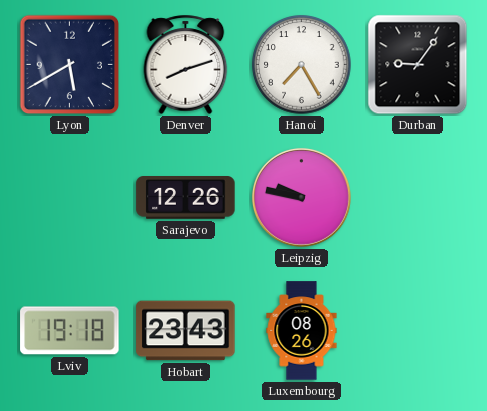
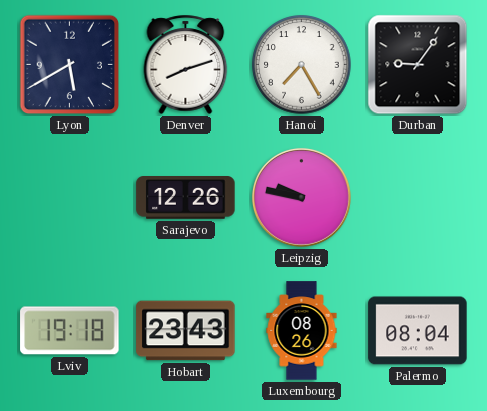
Palermo: none -> 08:04
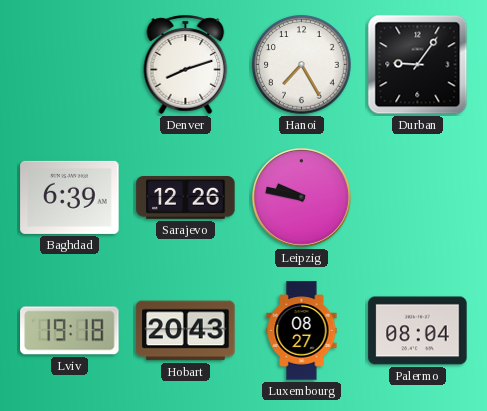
Lyon: 5:40 -> none
Baghdad: none -> 6:39
Hobart: 23:43 -> 20:43
Luxembourg: 08:26 -> 08:27
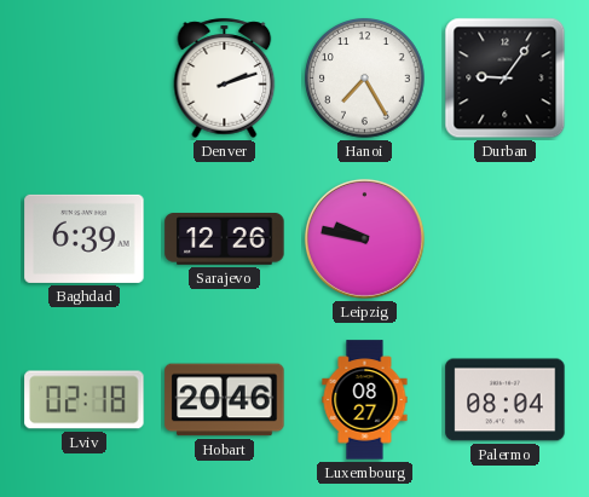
Denver: 8:12 -> 2:12
Lviv: 19:18 -> 02:18
Hobart: 20:43 -> 20:46
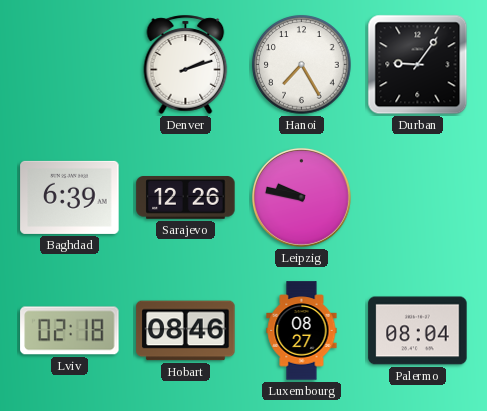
Hobart: 20:46 -> 08:46
